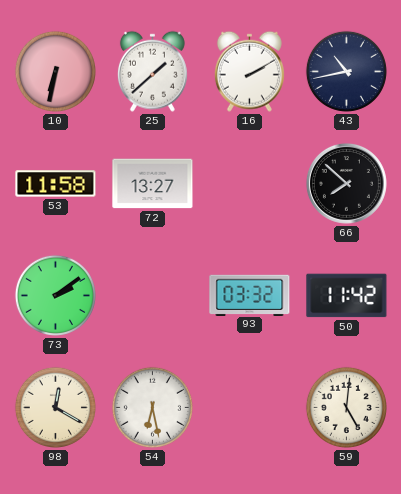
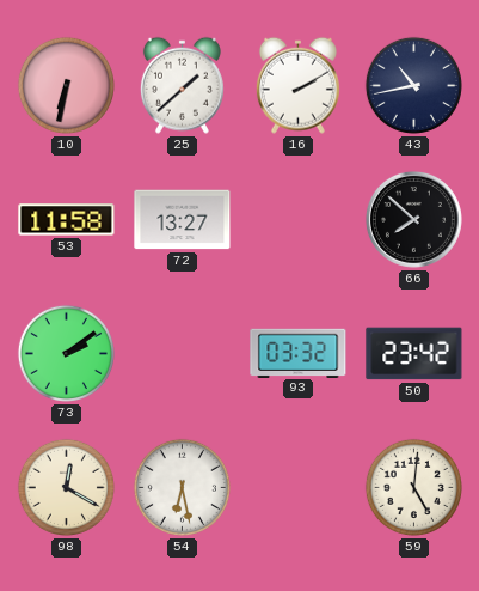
50: 11:42 -> 23:42
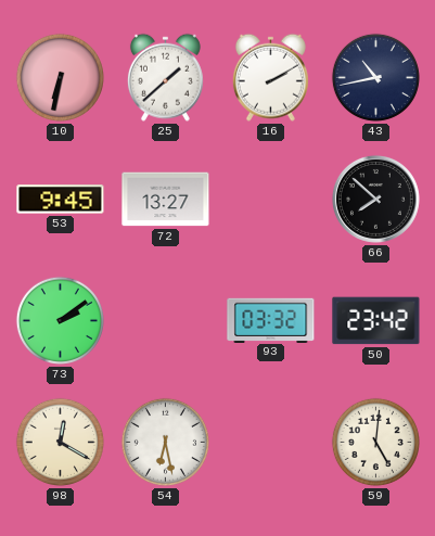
53: 11:58 -> 9:45
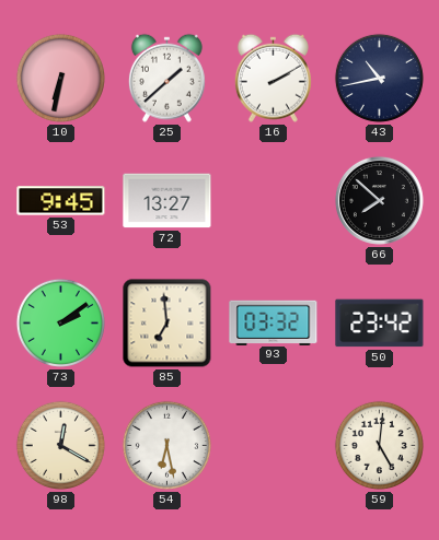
85: none -> 6:59
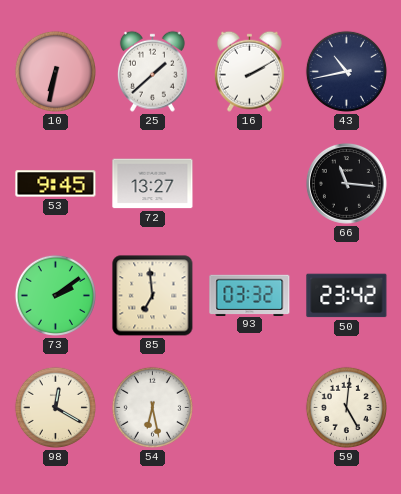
66: 7:52 -> 11:16
